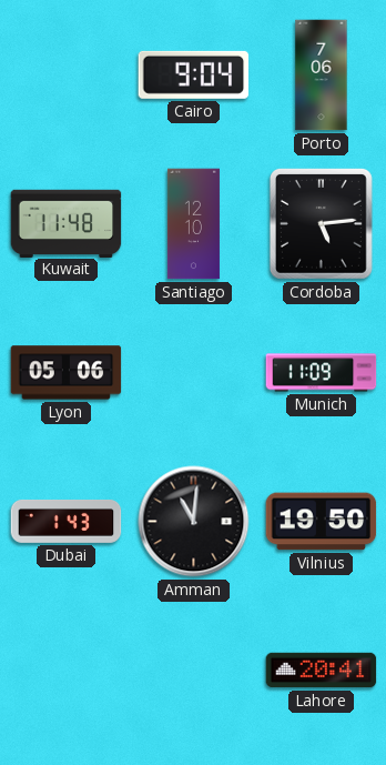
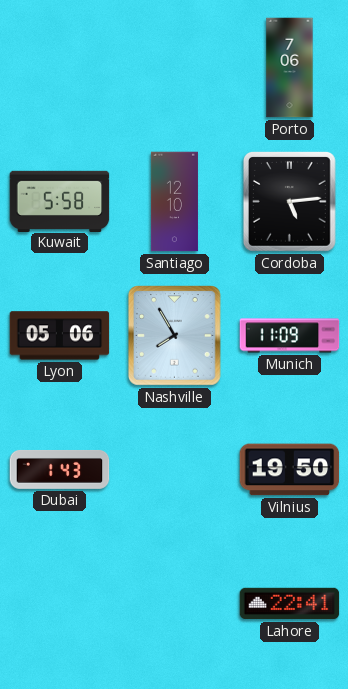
Cairo: 9:04 -> none
Kuwait: 11:48 -> 5:58
Nashville: none -> 7:55
Amman: 11:01 -> none
Lahore: 20:41 -> 22:41
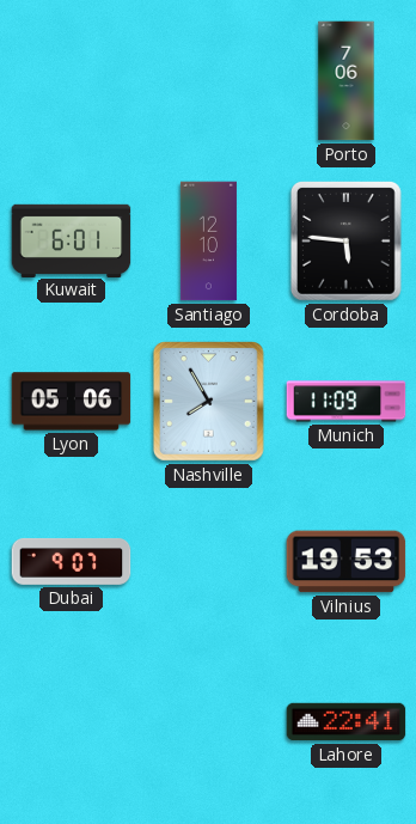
Kuwait: 5:58 -> 6:01
Cordoba: 5:14 -> 5:46
Dubai: 1:43 -> 9:07
Vilnius: 19:50 -> 19:53
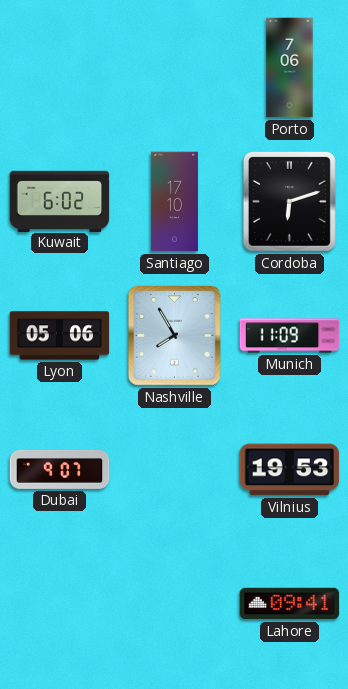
Kuwait: 6:01 -> 6:02
Santiago: 12:10 -> 17:10
Cordoba: 5:46 -> 6:12
Lahore: 22:41 -> 09:41
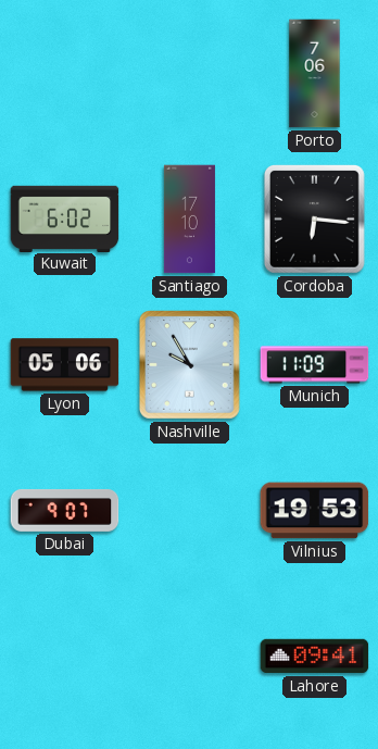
Cordoba: 6:12 -> 6:16
Nashville: 7:55 -> 9:55
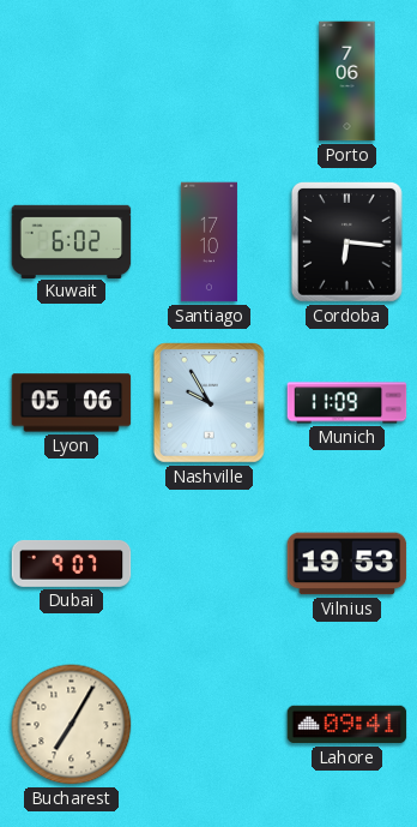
Bucharest: none -> 7:05
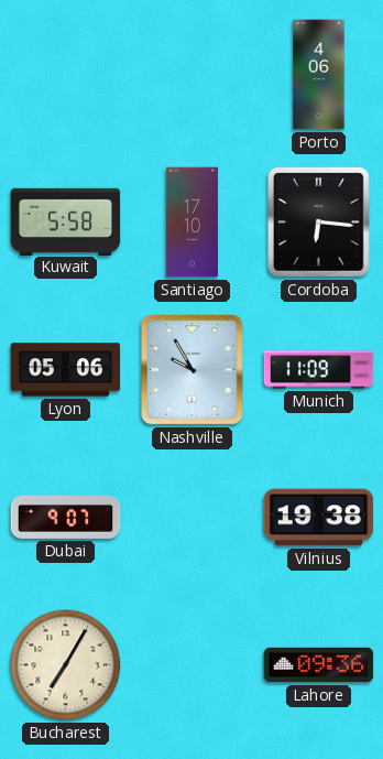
Porto: 7:06 -> 4:06
Kuwait: 6:02 -> 5:58
Vilnius: 19:53 -> 19:38
Lahore: 09:41 -> 09:36
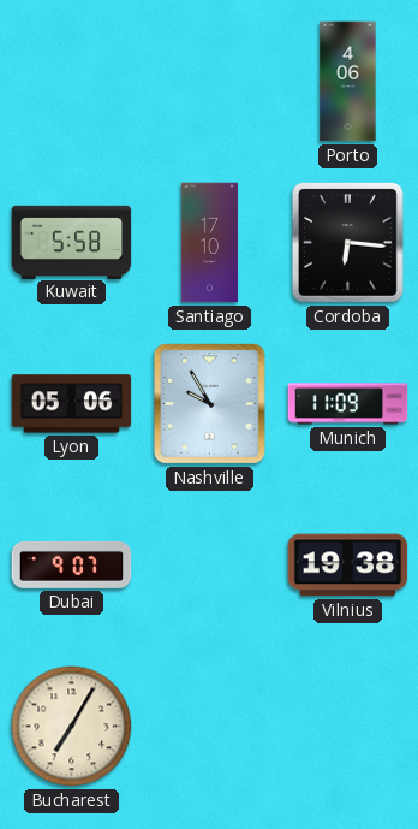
Lahore: 09:36 -> none
